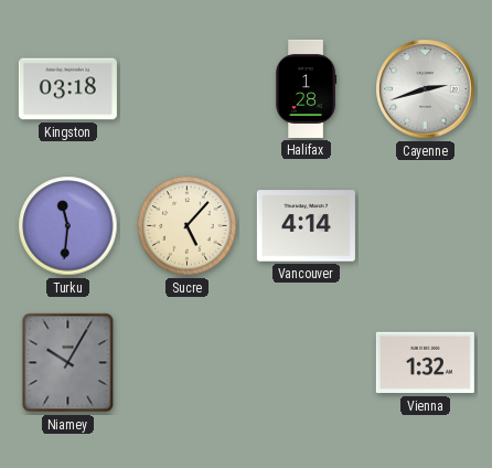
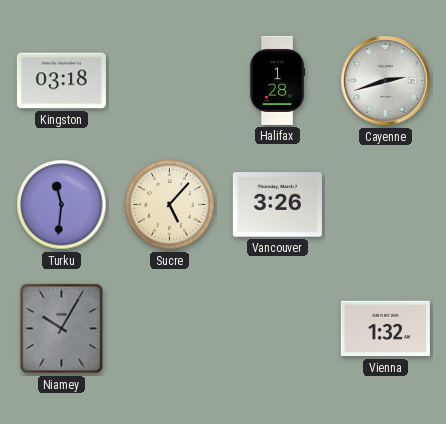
Vancouver: 4:14 -> 3:26
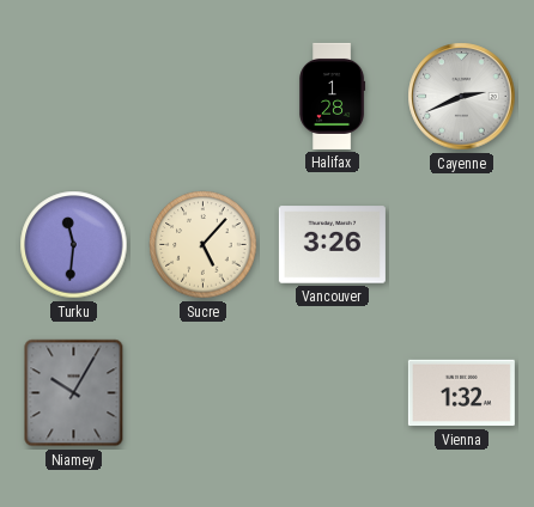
Kingston: 03:18 -> none
Cayenne: 2:42 -> 2:41
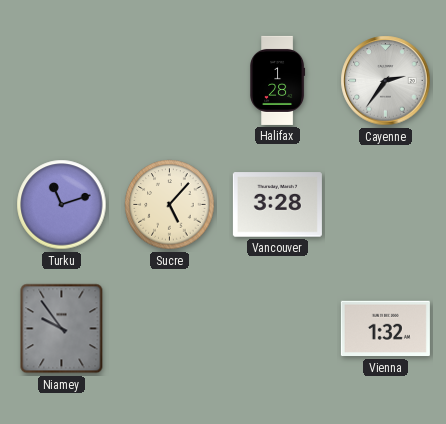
Cayenne: 2:41 -> 2:36
Turku: 11:31 -> 11:12
Vancouver: 3:26 -> 3:28
Niamey: 10:05 -> 9:54
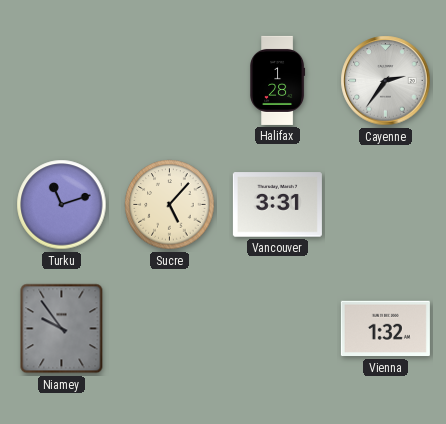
Vancouver: 3:28 -> 3:31
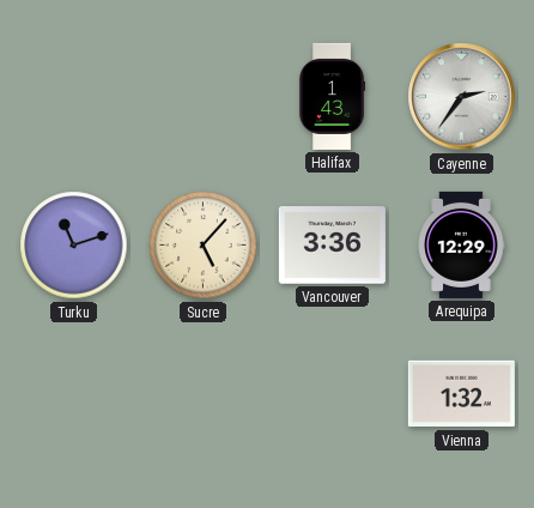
Halifax: 1:28 -> 1:43
Vancouver: 3:31 -> 3:36
Arequipa: none -> 12:29
Niamey: 9:54 -> none
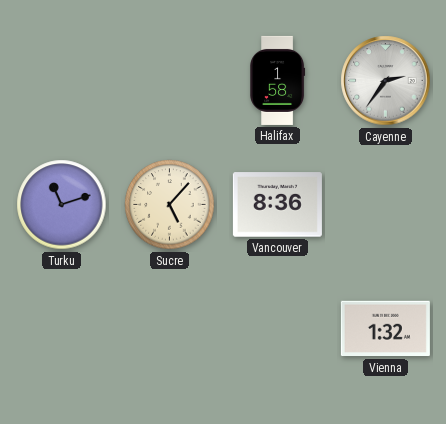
Halifax: 1:43 -> 1:58
Vancouver: 3:36 -> 8:36
Arequipa: 12:29 -> none
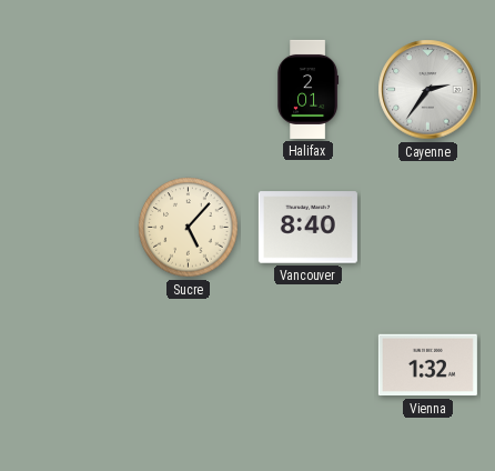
Halifax: 1:58 -> 2:01
Turku: 11:12 -> none
Vancouver: 8:36 -> 8:40
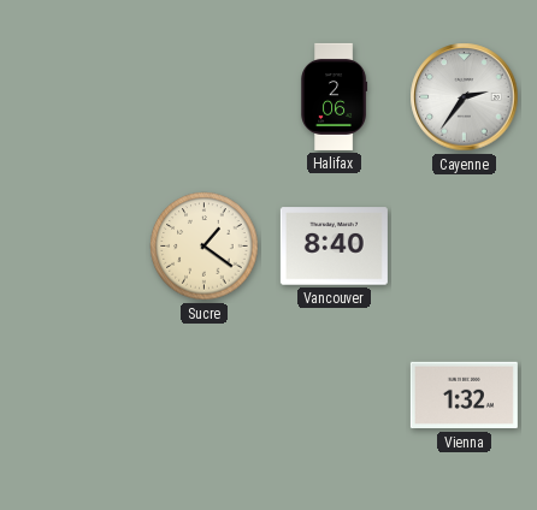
Halifax: 2:01 -> 2:06
Sucre: 5:07 -> 1:21
